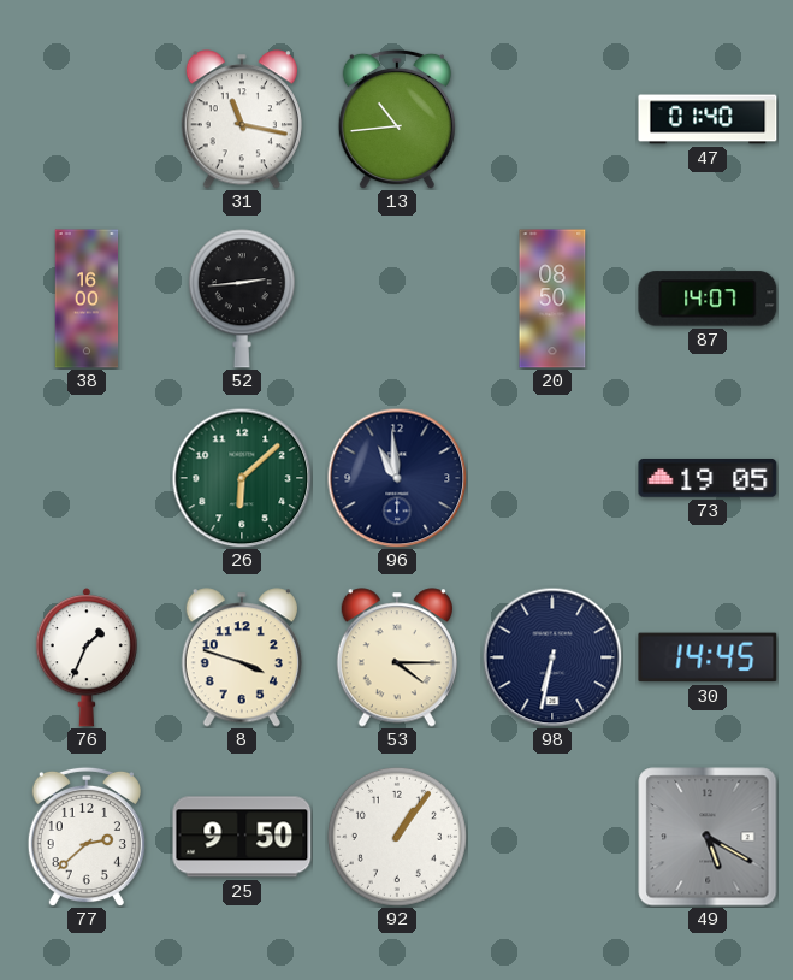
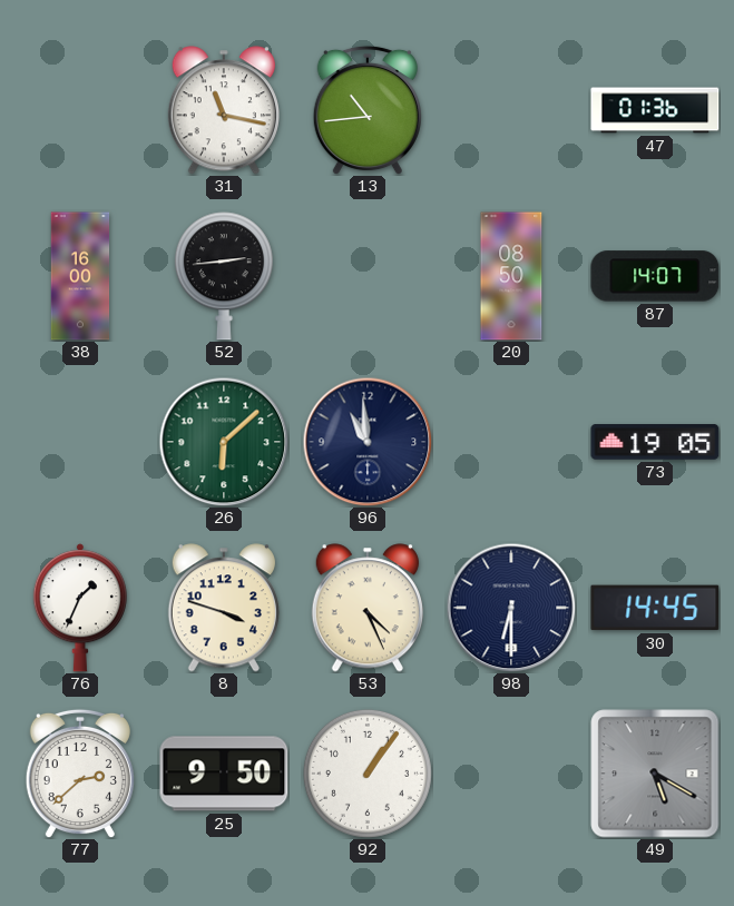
47: 01:40 -> 01:36
53: 4:15 -> 4:26
98: 6:32 -> 6:30
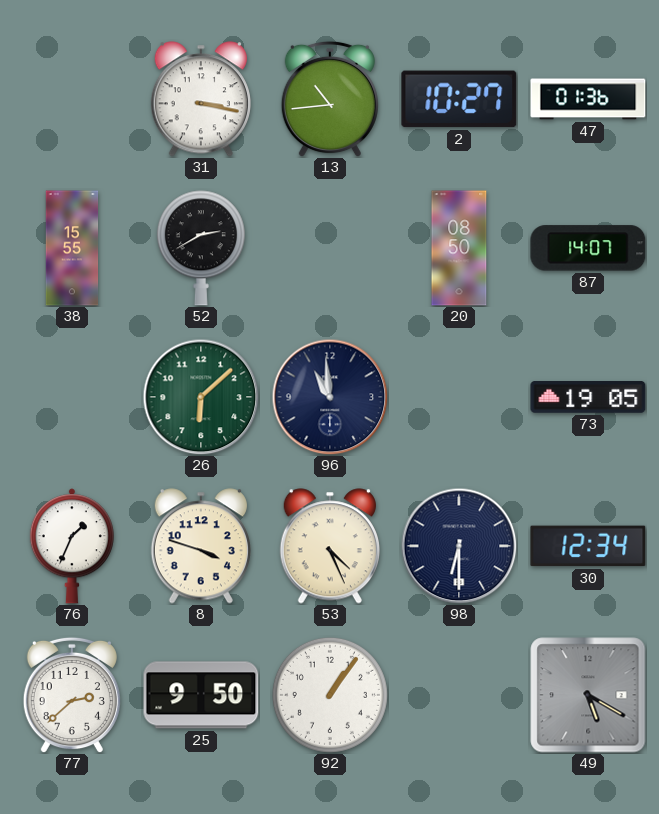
31: 11:17 -> 3:17
2: none -> 10:27
38: 16:00 -> 15:55
52: 2:44 -> 2:40
30: 14:45 -> 12:34
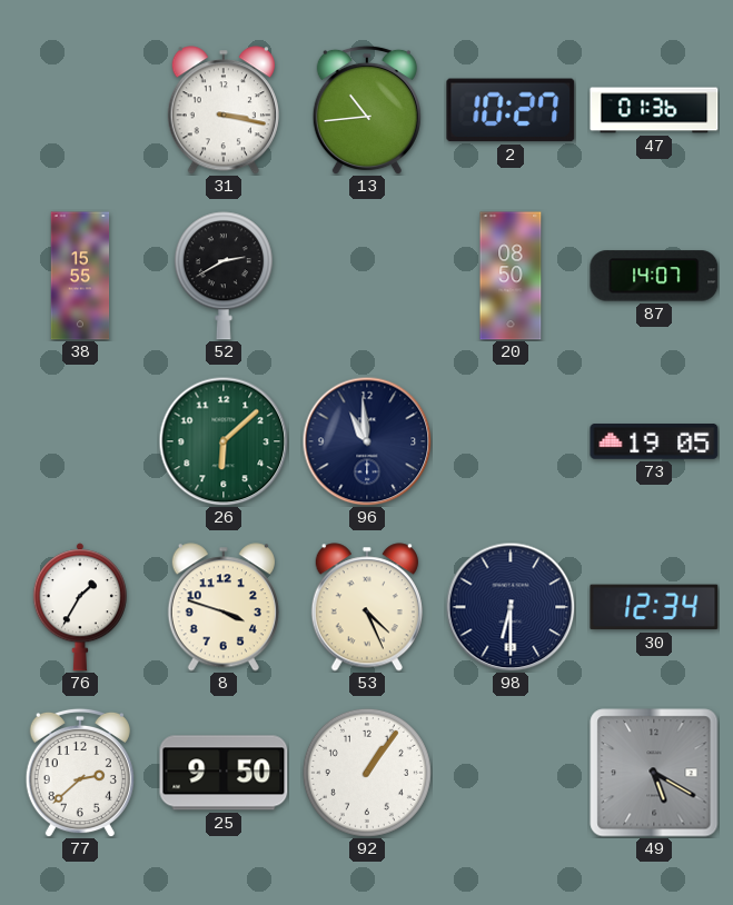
76: 1:34 -> 1:35
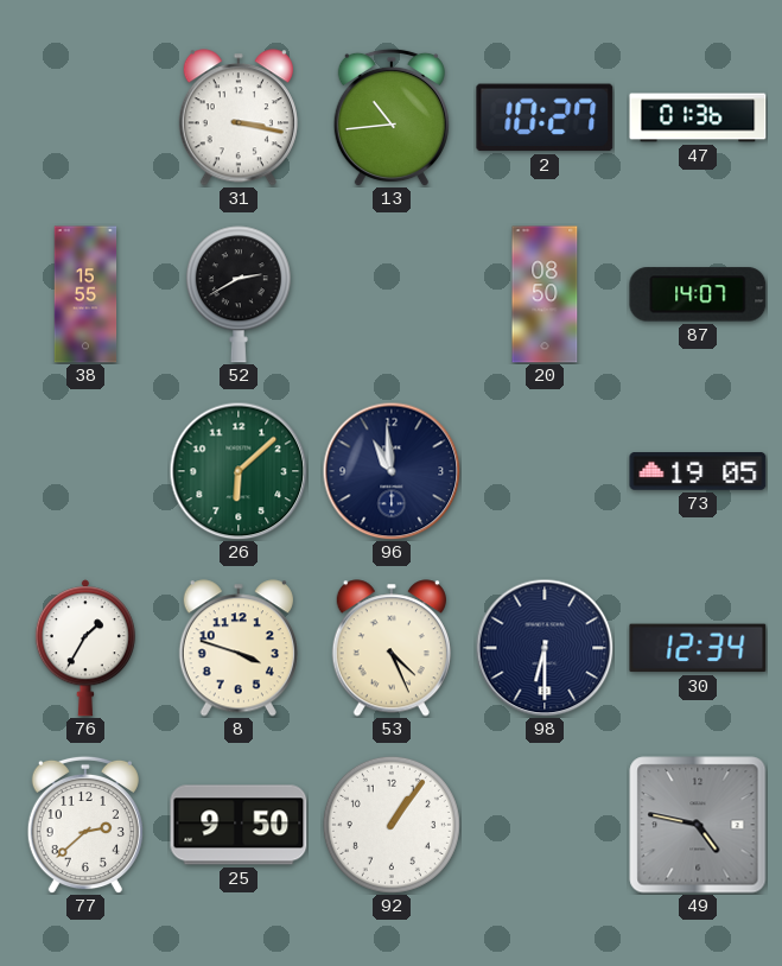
49: 5:20 -> 4:47
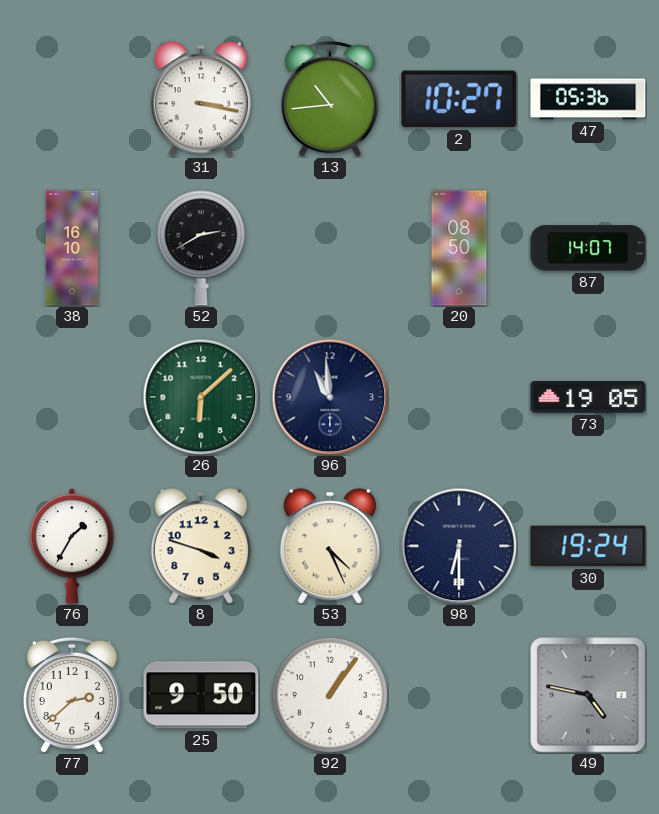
47: 01:36 -> 05:36
38: 15:55 -> 16:10
30: 12:34 -> 19:24
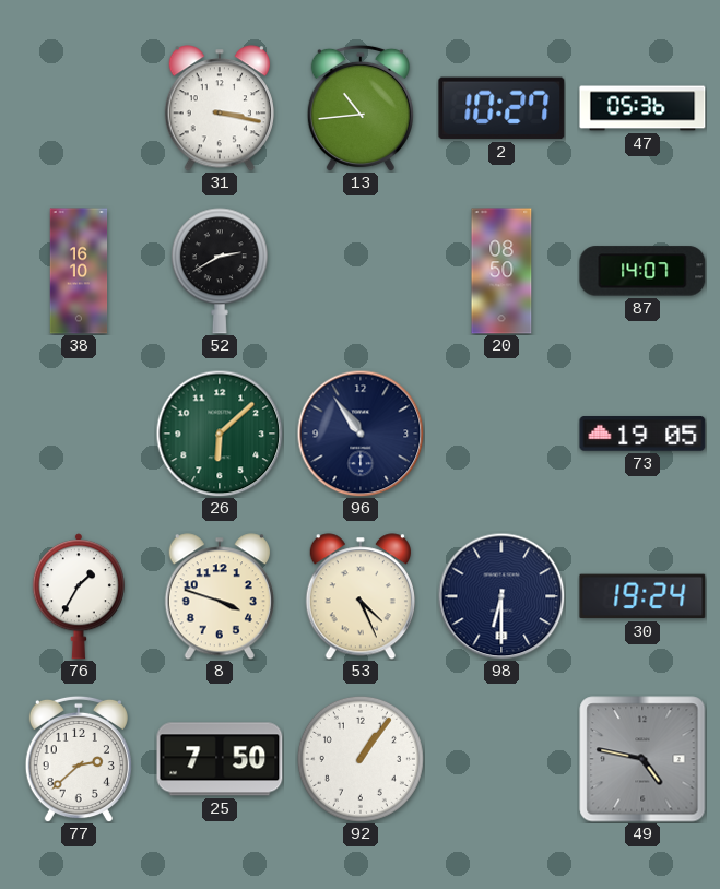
96: 10:59 -> 10:54
25: 9:50 -> 7:50
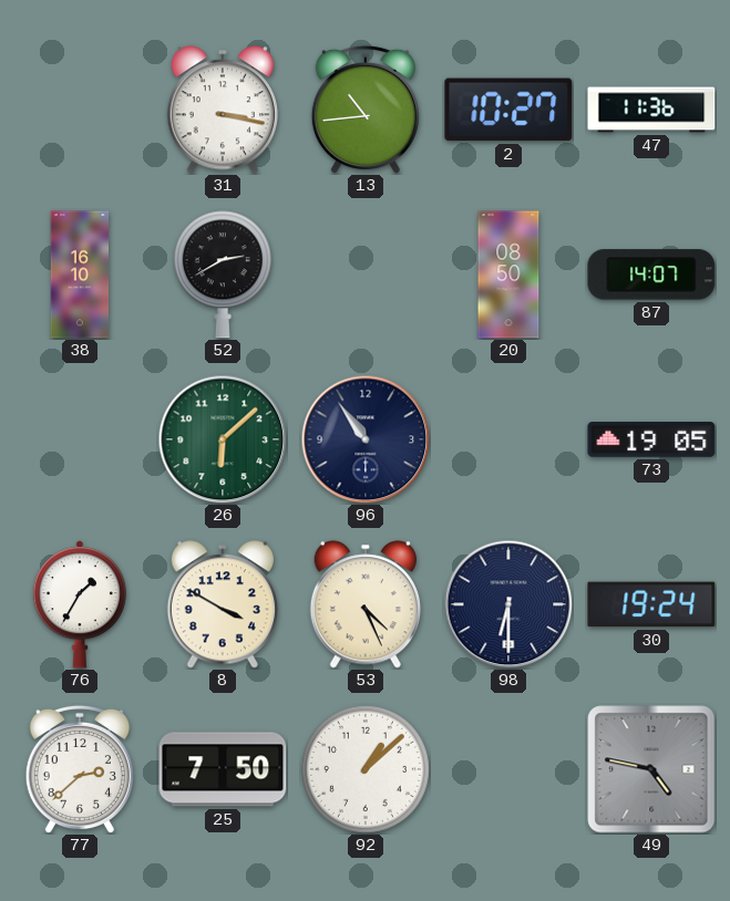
47: 05:36 -> 11:36
8: 3:48 -> 3:50
92: 1:06 -> 1:08
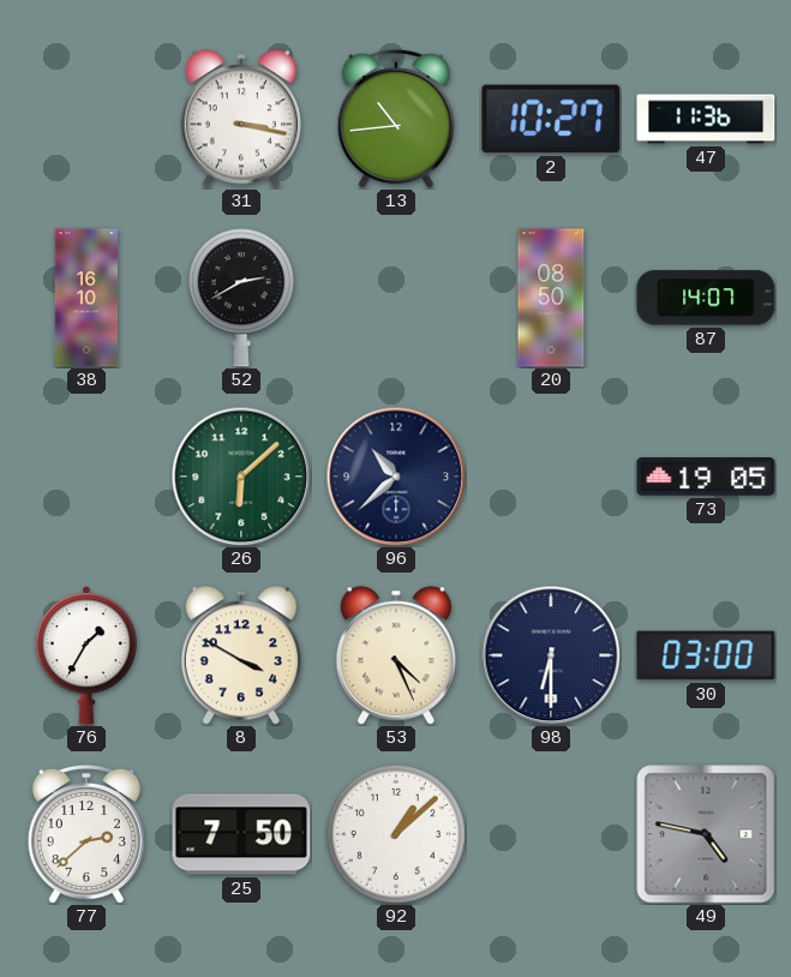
96: 10:54 -> 10:38
30: 19:24 -> 03:00
